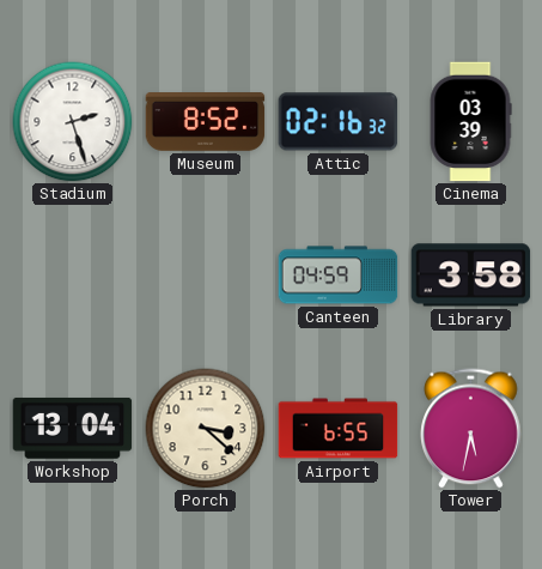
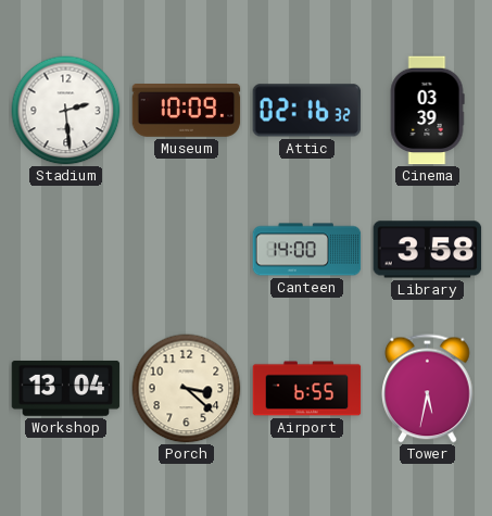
Stadium: 2:27 -> 2:29
Museum: 8:52 -> 10:09
Canteen: 04:59 -> 14:00
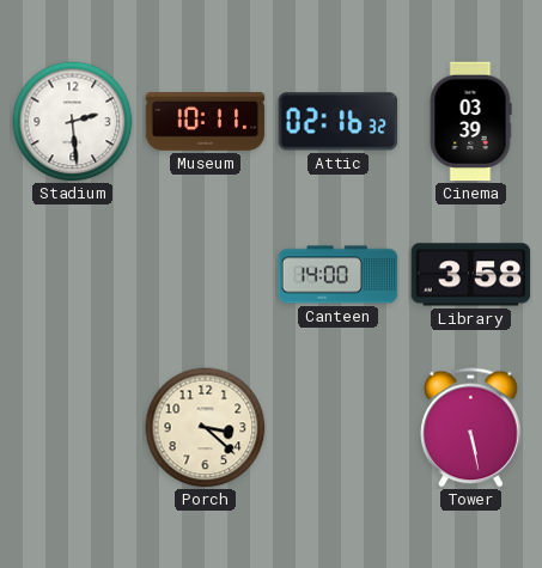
Museum: 10:09 -> 10:11
Workshop: 13:04 -> none
Airport: 6:55 -> none
Tower: 5:32 -> 5:28
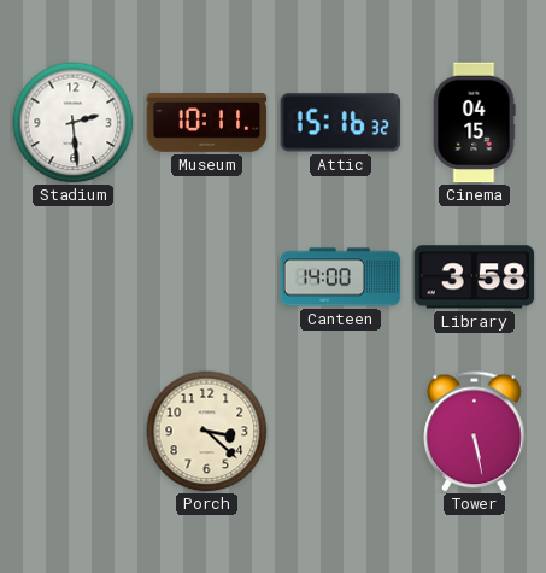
Attic: 02:16 -> 15:16
Cinema: 03:39 -> 04:15
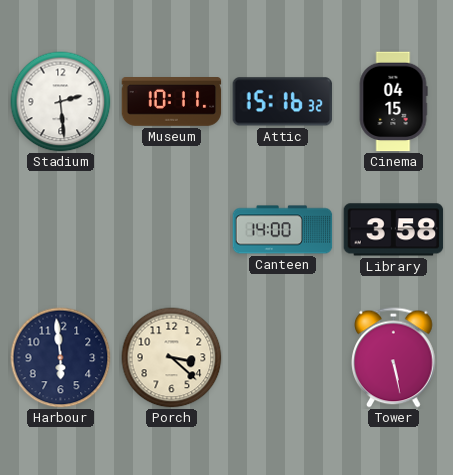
Harbour: none -> 5:59
